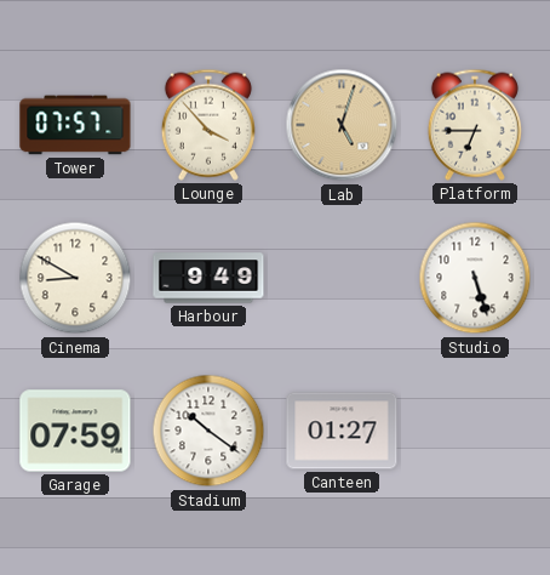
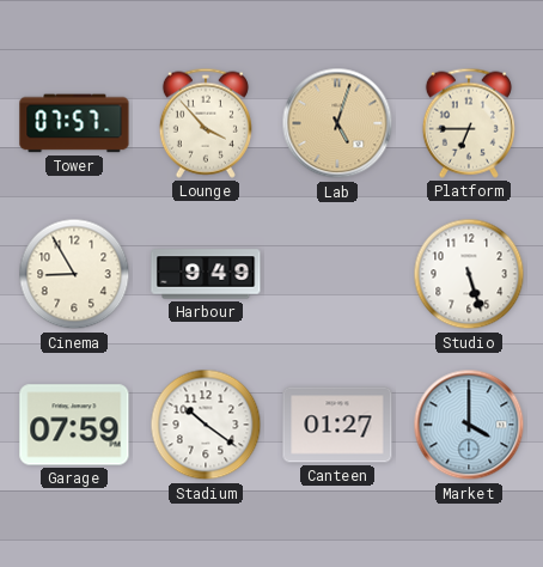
Cinema: 8:50 -> 8:55
Market: none -> 4:00
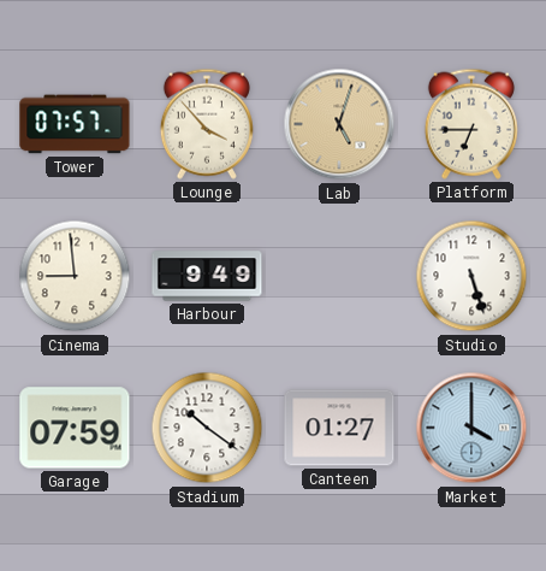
Cinema: 8:55 -> 8:59
